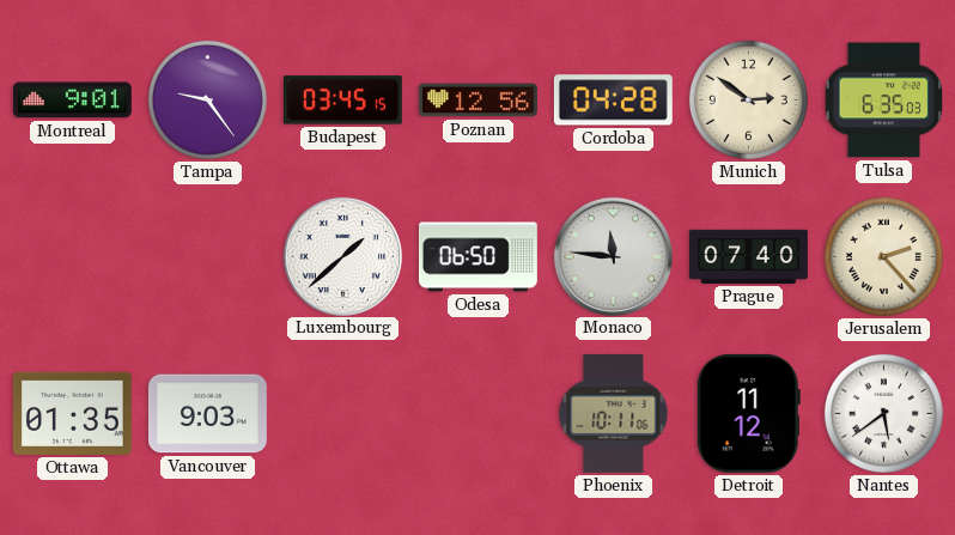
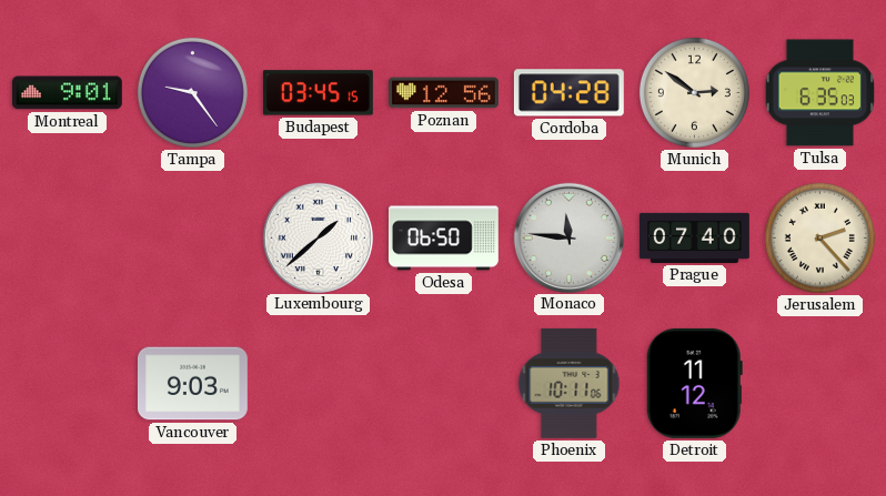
Ottawa: 01:35 -> none
Nantes: 5:39 -> none
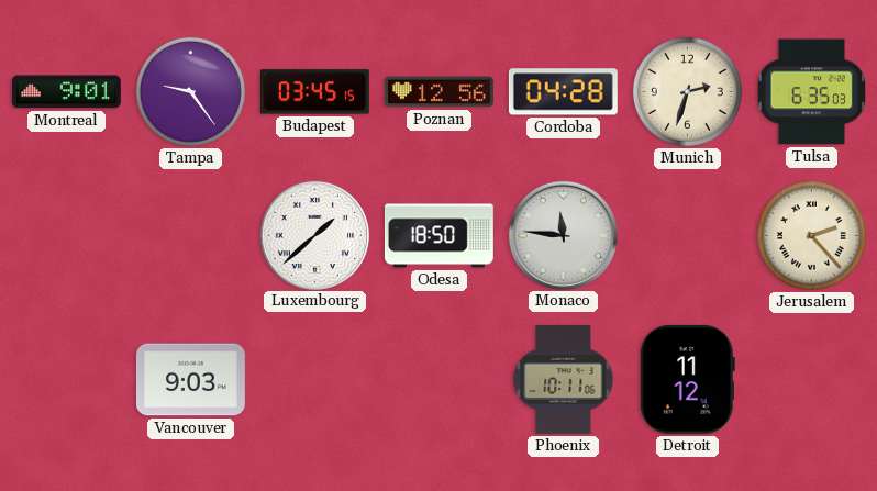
Munich: 2:51 -> 2:33
Odesa: 06:50 -> 18:50
Prague: 07:40 -> none
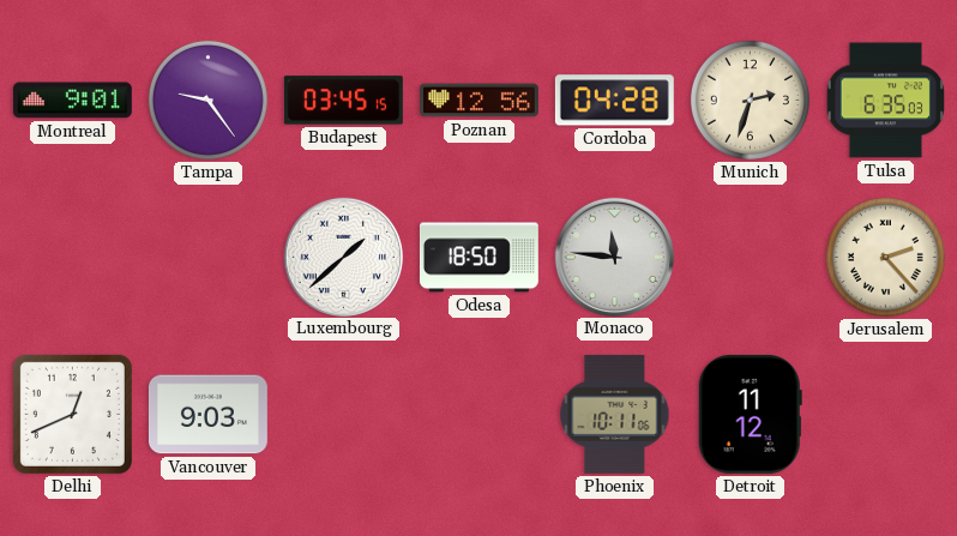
Delhi: none -> 12:41
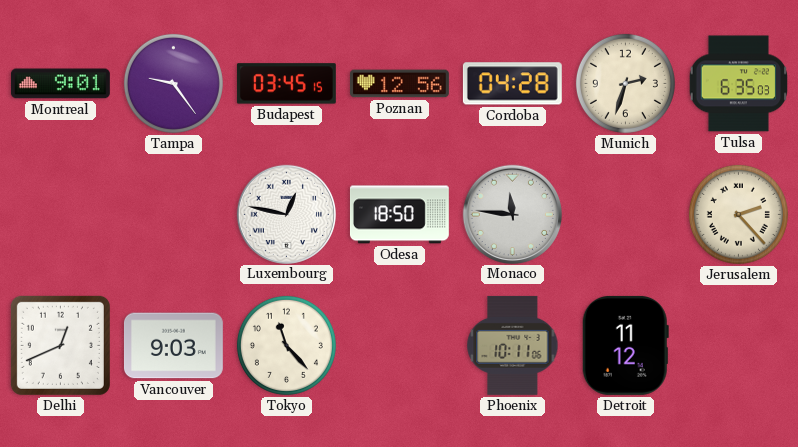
Luxembourg: 1:38 -> 12:47
Tokyo: none -> 11:23
